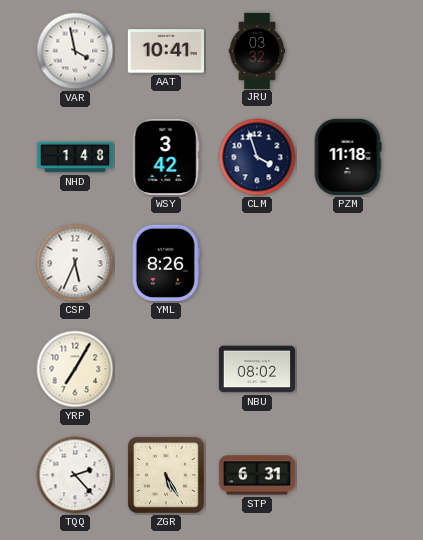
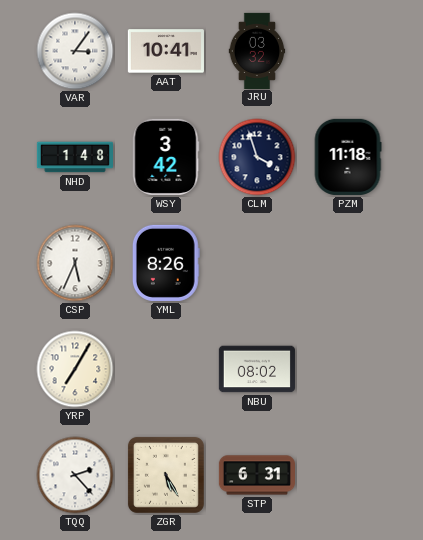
VAR: 3:58 -> 3:06
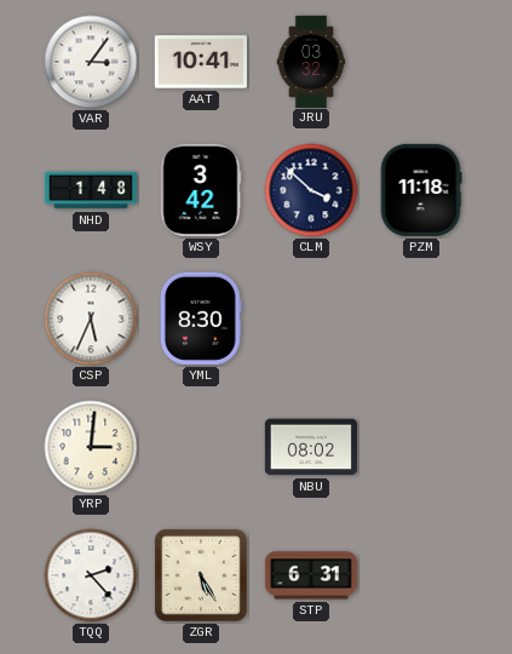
CLM: 3:57 -> 3:52
YML: 8:26 -> 8:30
YRP: 7:05 -> 3:01
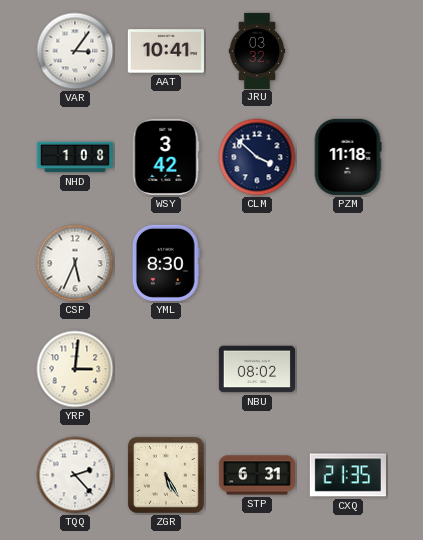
NHD: 1:48 -> 1:08
CXQ: none -> 21:35
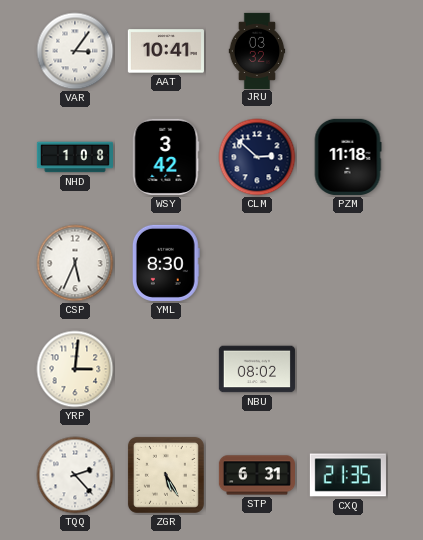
CLM: 3:52 -> 2:52
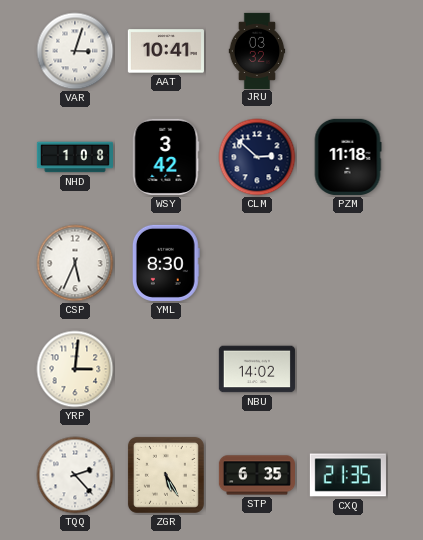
VAR: 3:06 -> 3:03
NBU: 08:02 -> 14:02
STP: 6:31 -> 6:35
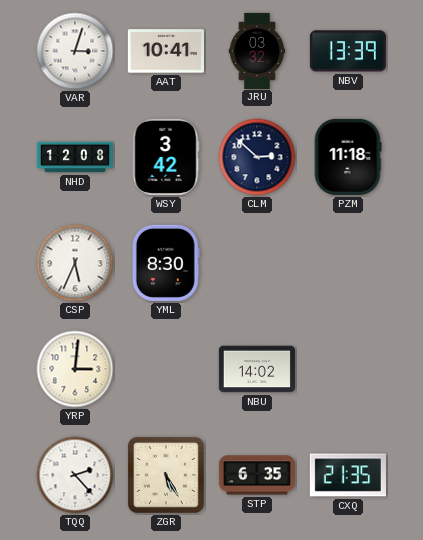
NBV: none -> 13:39
NHD: 1:08 -> 12:08
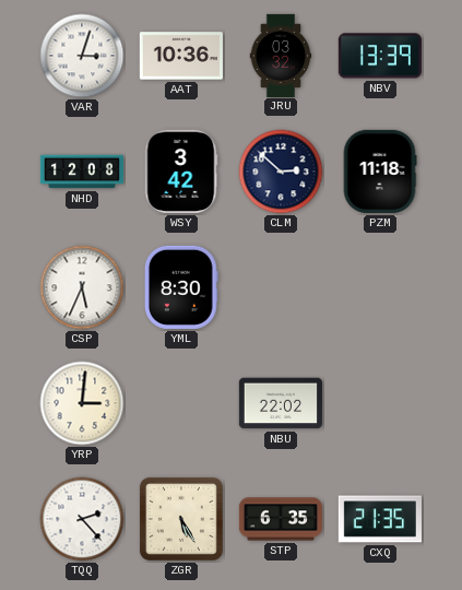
AAT: 10:41 -> 10:36
NBU: 14:02 -> 22:02
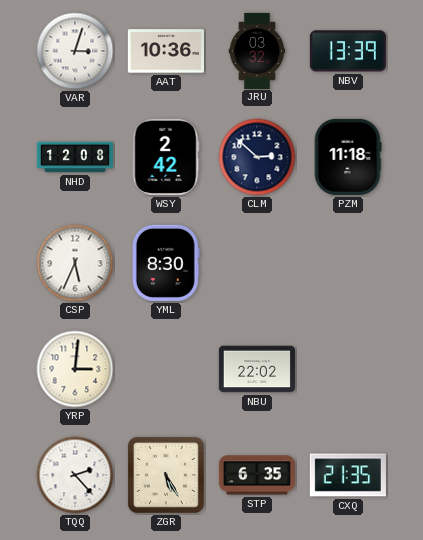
WSY: 3:42 -> 2:42
